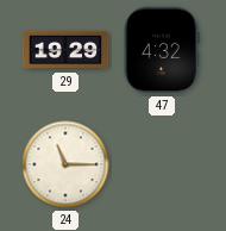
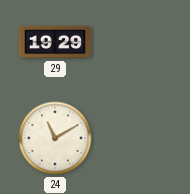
47: 4:32 -> none
24: 11:15 -> 11:10
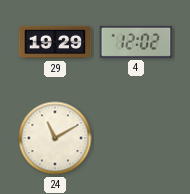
4: none -> 12:02
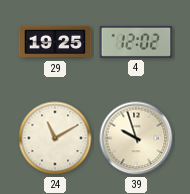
29: 19:29 -> 19:25
39: none -> 9:57
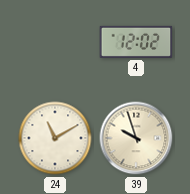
29: 19:25 -> none
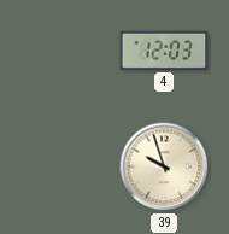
4: 12:02 -> 12:03
24: 11:10 -> none
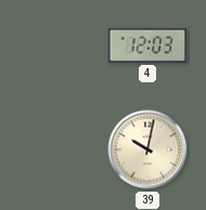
39: 9:57 -> 10:02
